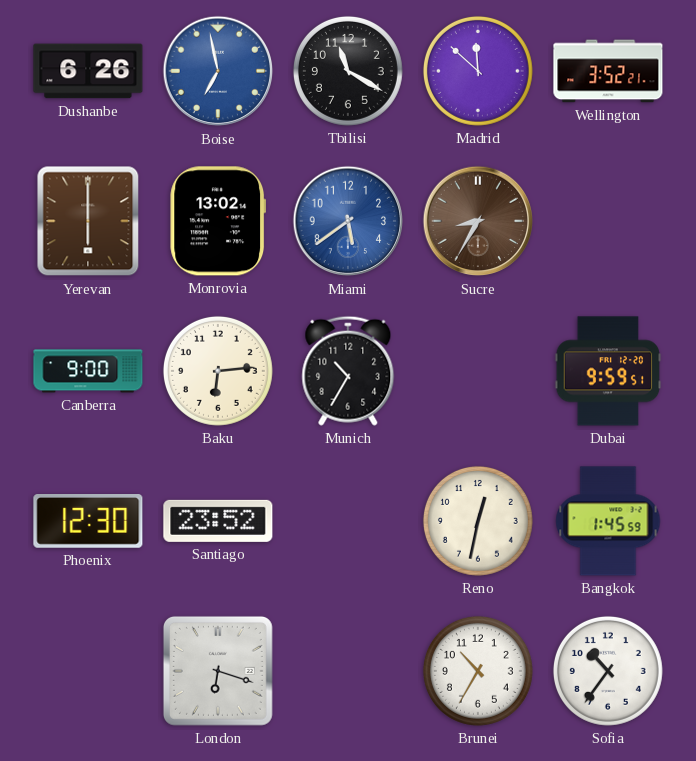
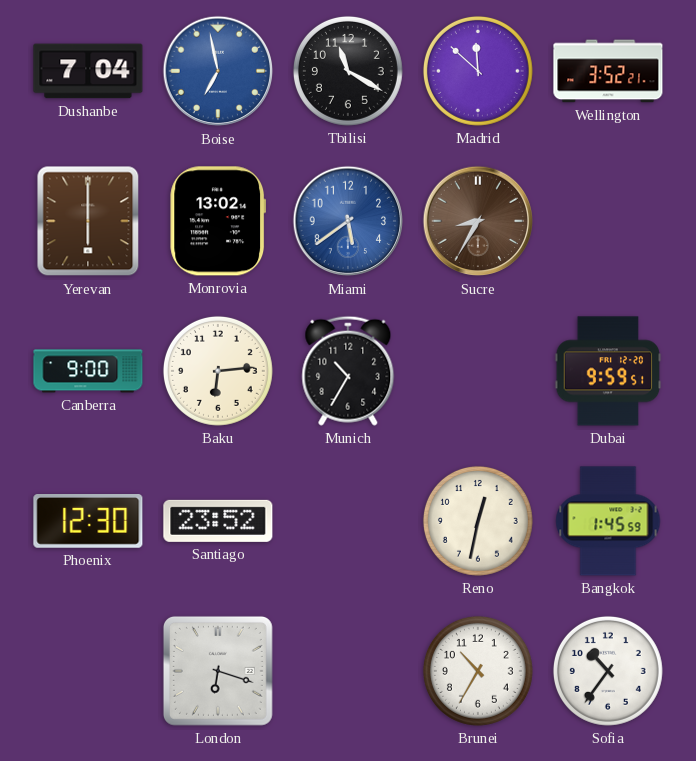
Dushanbe: 6:26 -> 7:04
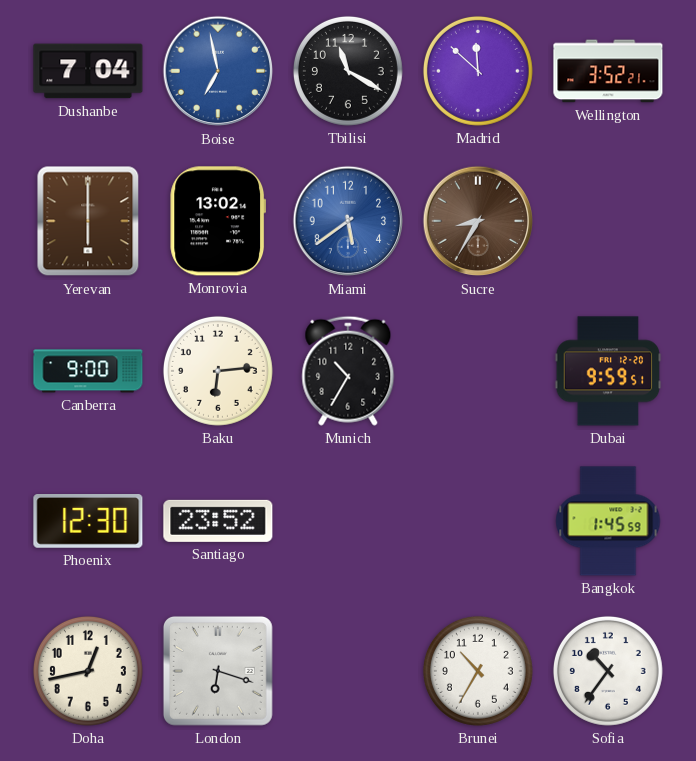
Reno: 12:32 -> none
Doha: none -> 12:43
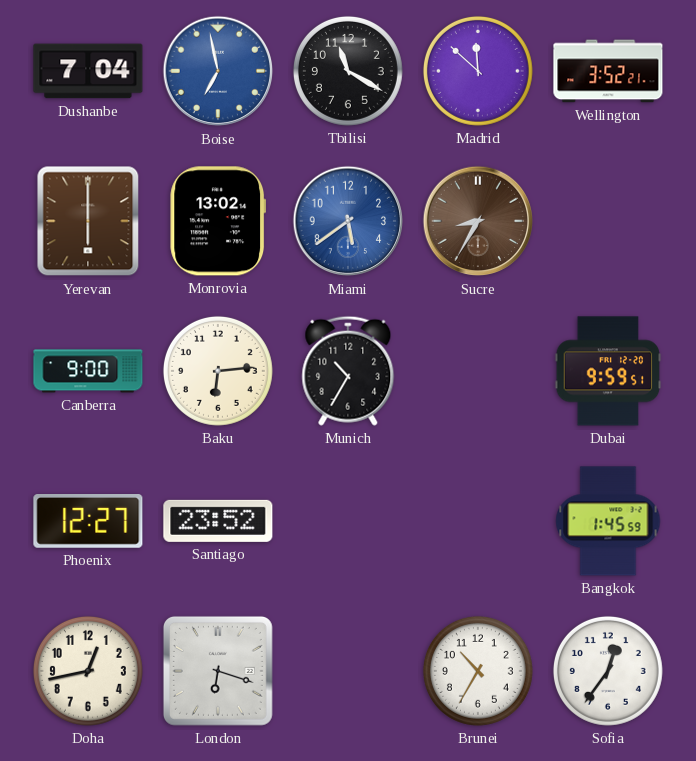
Phoenix: 12:30 -> 12:27
Sofia: 10:36 -> 12:36
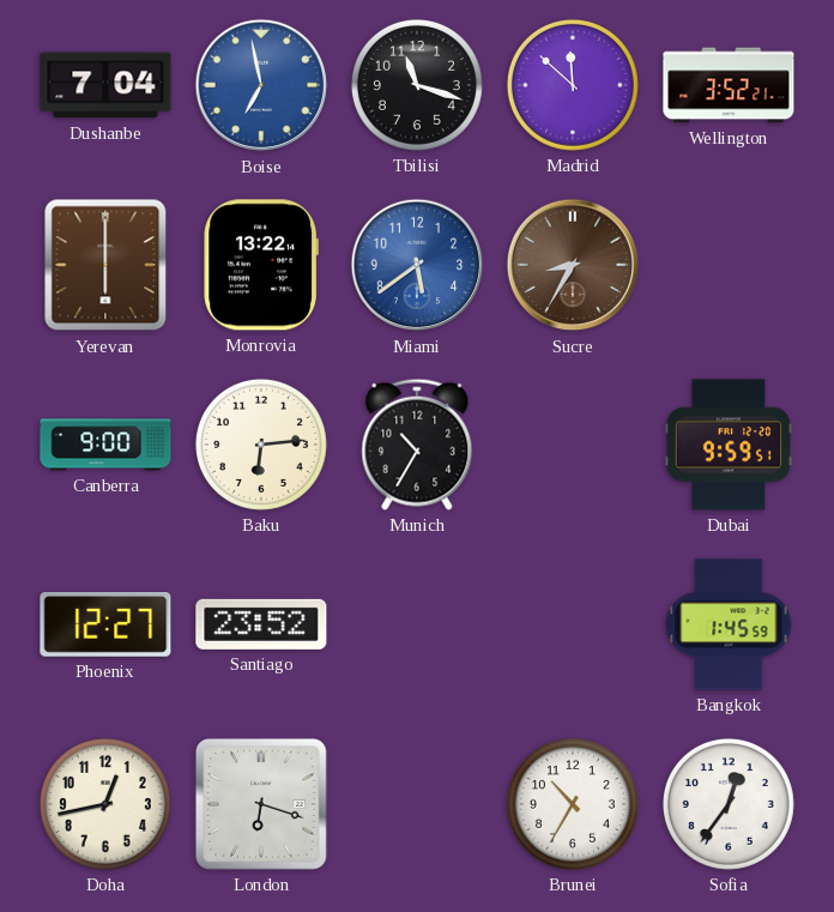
Tbilisi: 11:20 -> 11:18
Monrovia: 13:02 -> 13:22
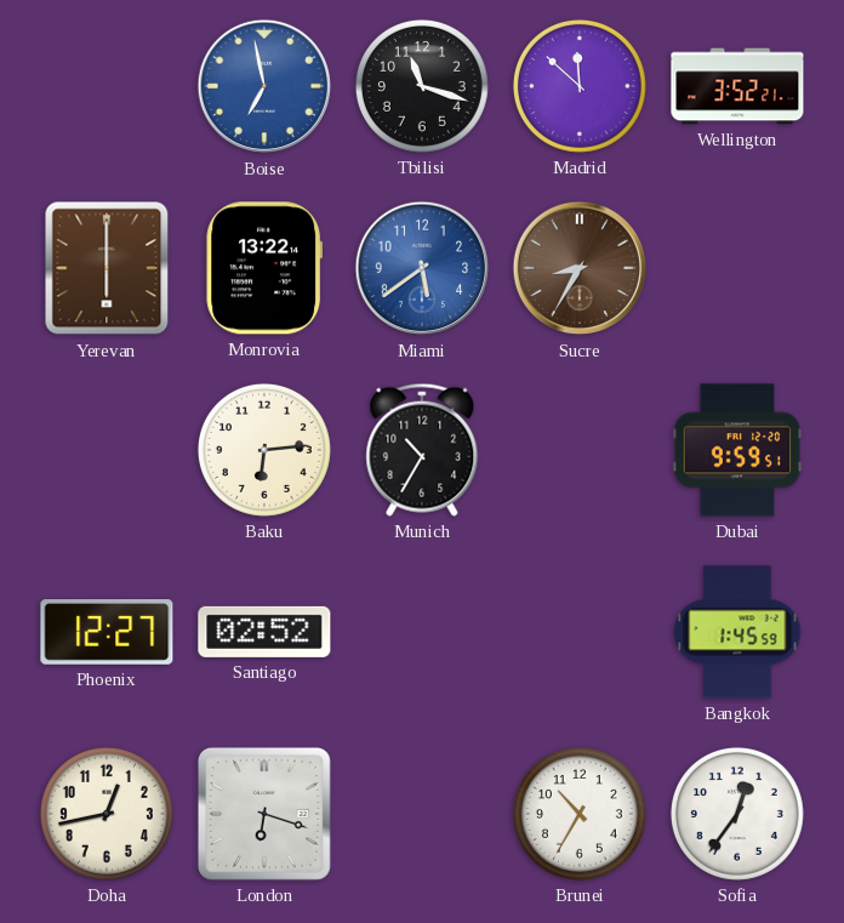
Dushanbe: 7:04 -> none
Canberra: 9:00 -> none
Santiago: 23:52 -> 02:52
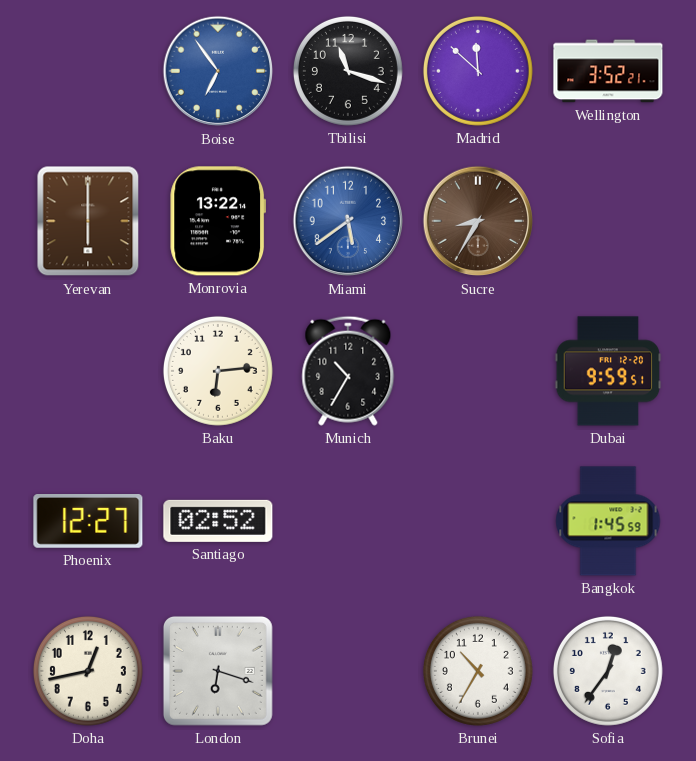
Boise: 6:58 -> 6:54
